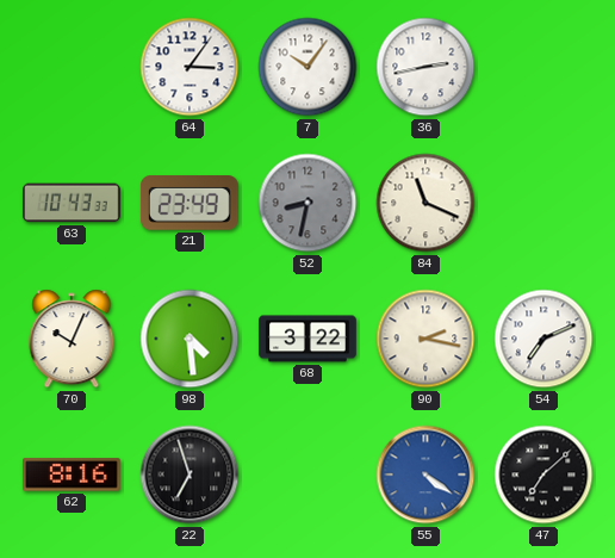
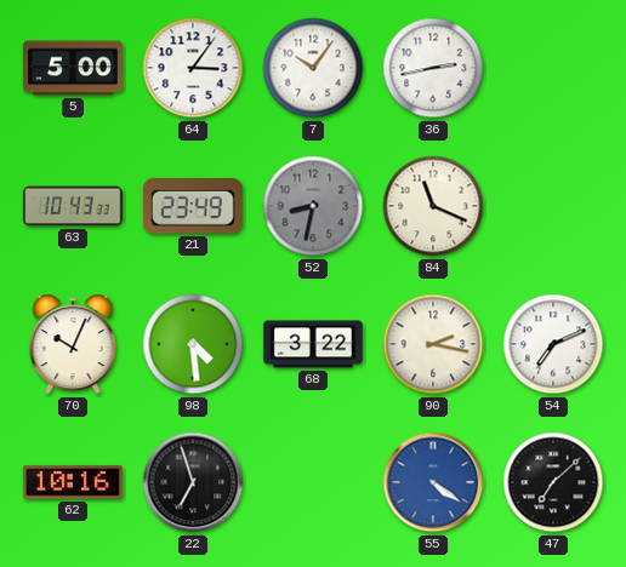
5: none -> 5:00
62: 8:16 -> 10:16
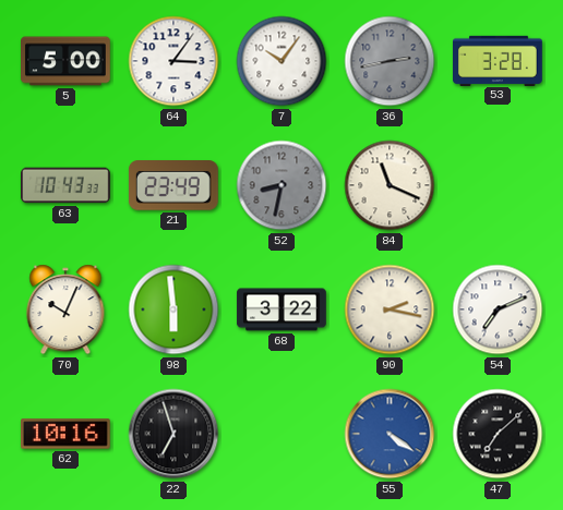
36 dial: white -> grey
53: none -> 3:28
98: 4:29 -> 5:59
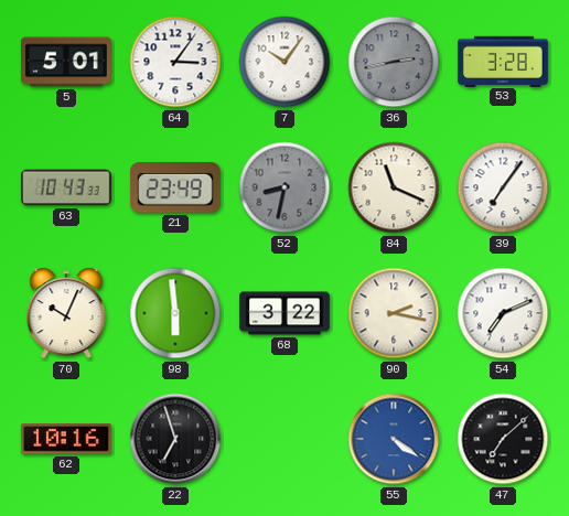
5: 5:00 -> 5:01
39: none -> 7:06
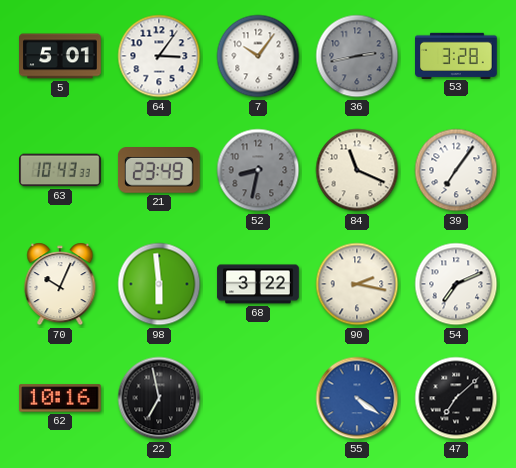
22: 6:57 -> 6:58
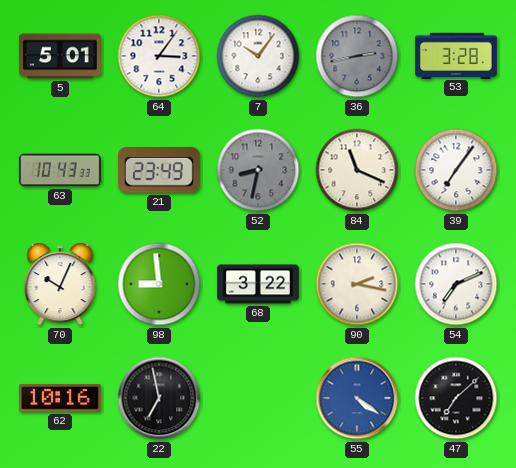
98: 5:59 -> 8:59
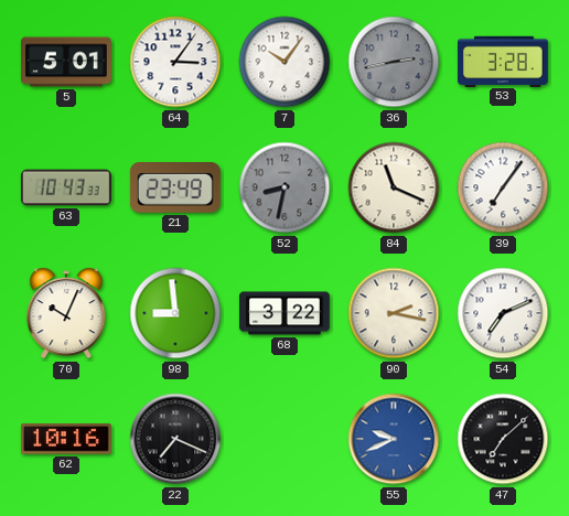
22: 6:58 -> 7:19
55: 4:21 -> 9:41
